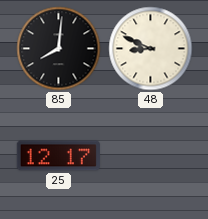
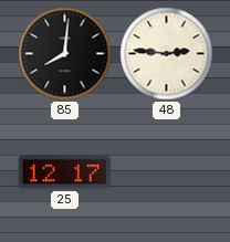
48: 8:49 -> 2:46
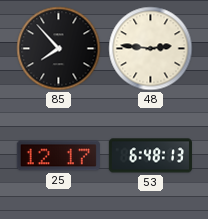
85: 8:01 -> 7:53
53: none -> 6:48
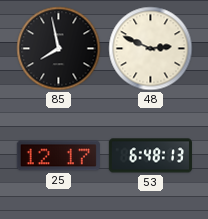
85: 7:53 -> 7:58
48: 2:46 -> 2:49
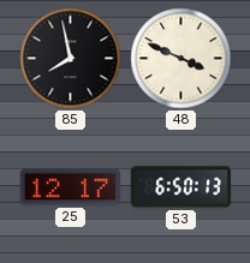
48: 2:49 -> 3:49
53: 6:48 -> 6:50
